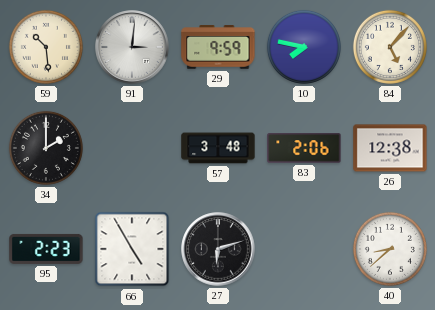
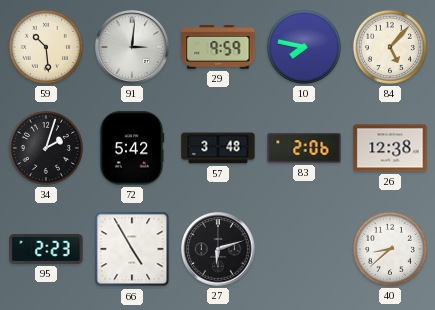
34: 2:00 -> 2:03
72: none -> 5:42
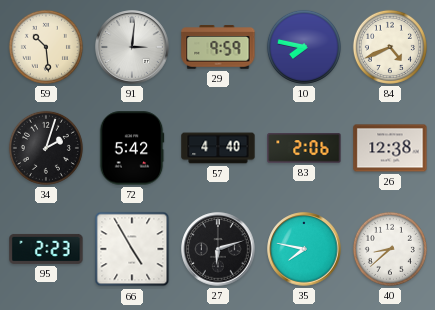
84: 5:07 -> 4:41
57: 3:48 -> 4:40
35: none -> 7:47
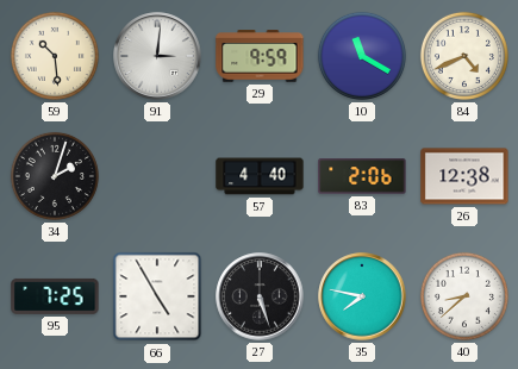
10: 7:47 -> 11:20
72: 5:42 -> none
95: 2:23 -> 7:25
27: 6:12 -> 5:27
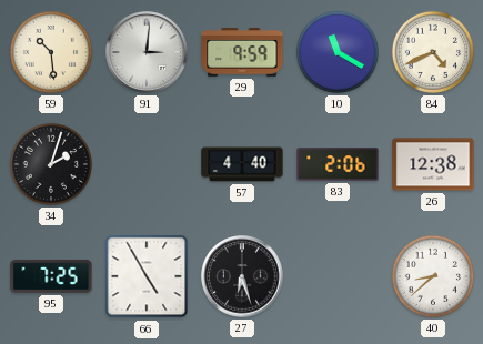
27: 5:27 -> 6:27
35: 7:47 -> none
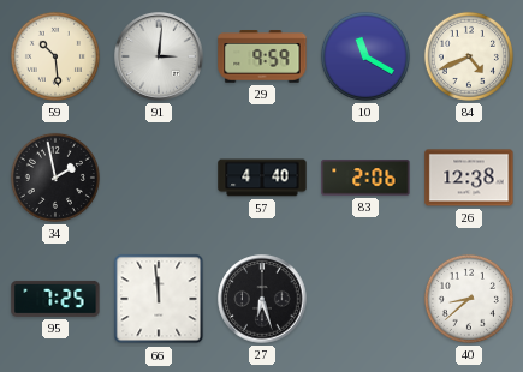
34: 2:03 -> 1:58
66: 4:55 -> 11:59
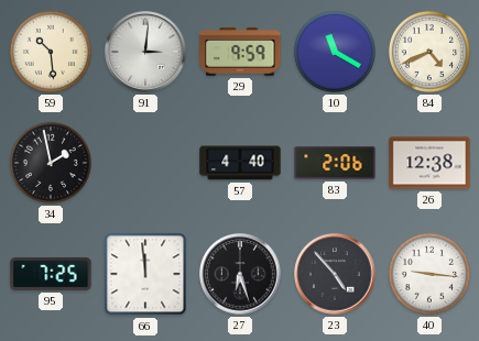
23: none -> 4:53
40: 8:38 -> 9:16
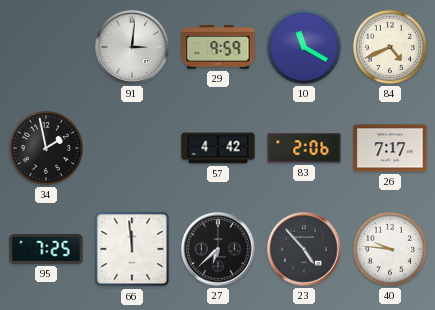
59: 10:29 -> none
57: 4:40 -> 4:42
26: 12:38 -> 7:17
27: 6:27 -> 6:38
40: 9:16 -> 9:46
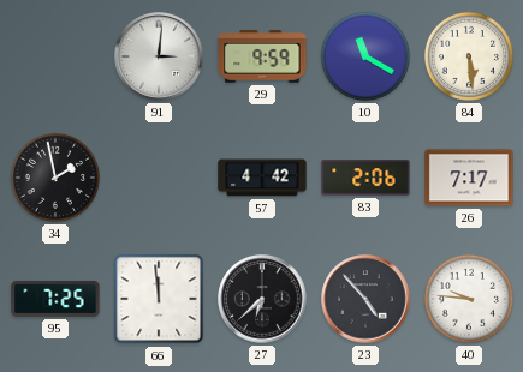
84: 4:41 -> 5:29
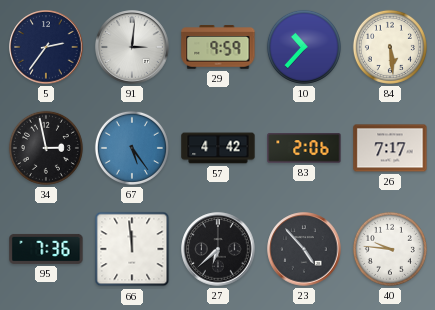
5: none -> 2:36
10: 11:20 -> 10:37
34: 1:58 -> 2:58
67: none -> 5:24
95: 7:25 -> 7:36
